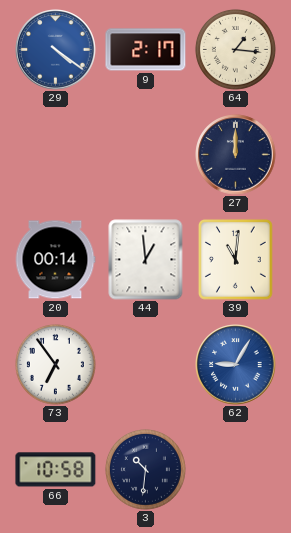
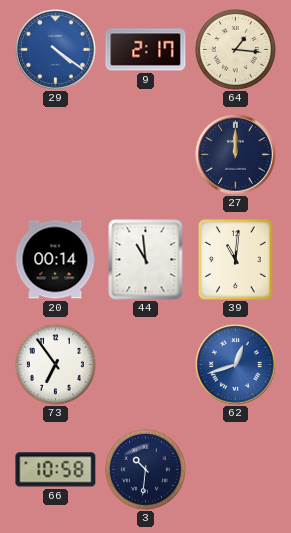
44: 12:59 -> 10:59
62: 9:05 -> 12:42
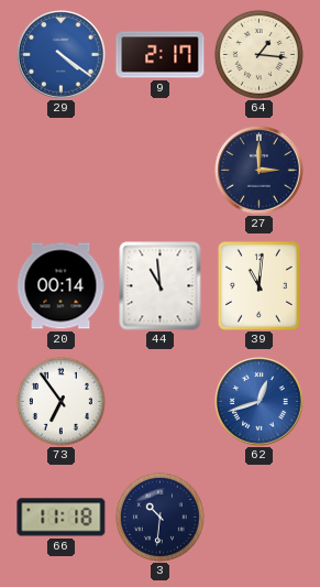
27: 12:00 -> 3:00
66: 10:58 -> 11:18
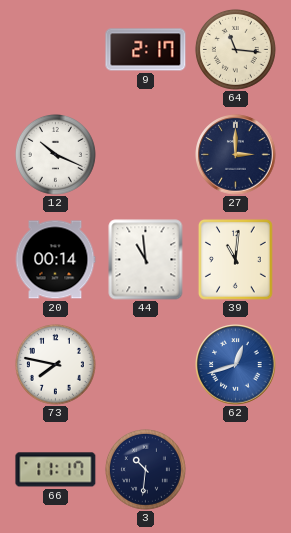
29: 4:21 -> none
64: 1:16 -> 11:16
12: none -> 10:19
73: 6:54 -> 7:47
66: 11:18 -> 11:17
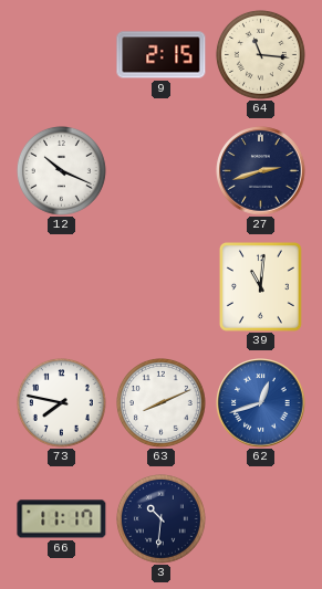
9: 2:17 -> 2:15
27: 3:00 -> 2:42
20: 00:14 -> none
44: 10:59 -> none
63: none -> 8:11
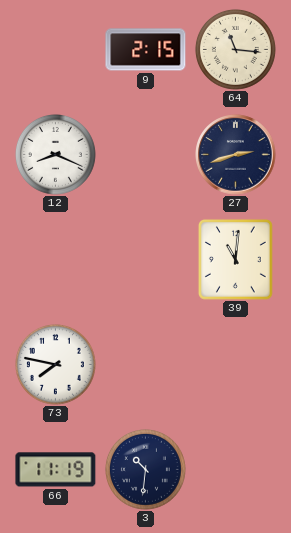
12: 10:19 -> 8:19
63: 8:11 -> none
62: 12:42 -> none
66: 11:17 -> 11:19
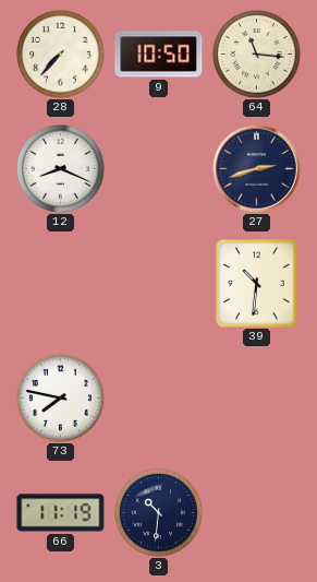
28: none -> 7:37
9: 2:15 -> 10:50
39: 11:01 -> 10:31
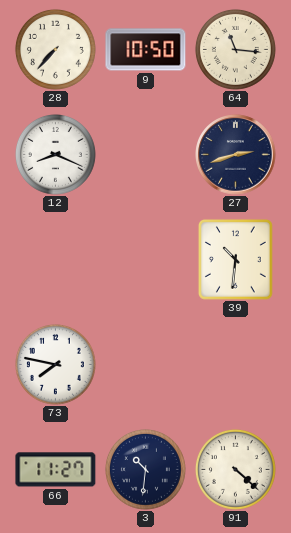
66: 11:19 -> 11:27
91: none -> 4:22
